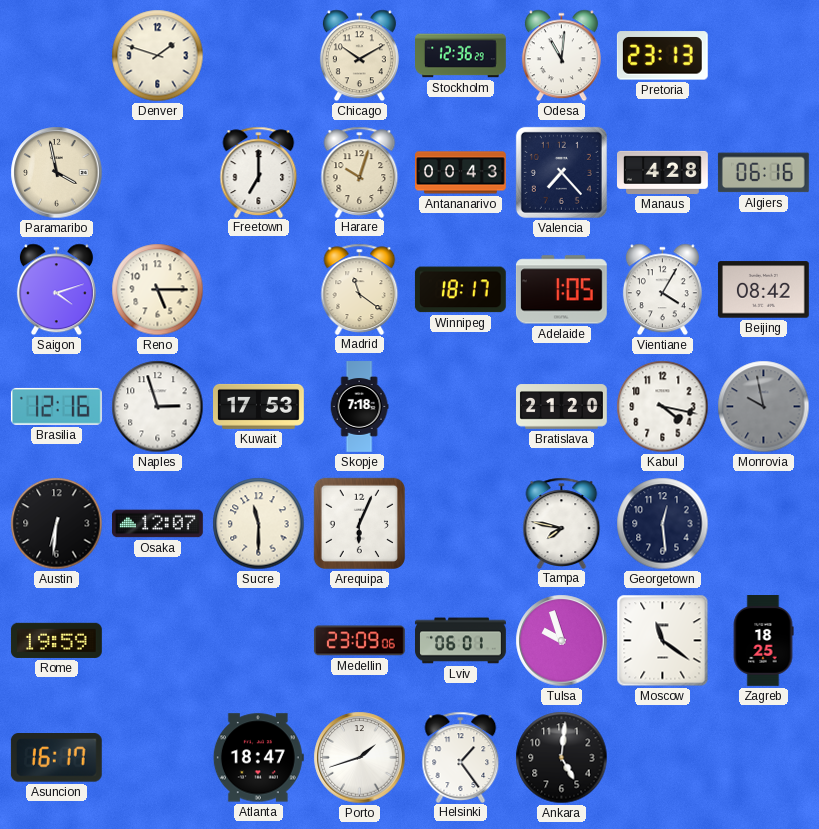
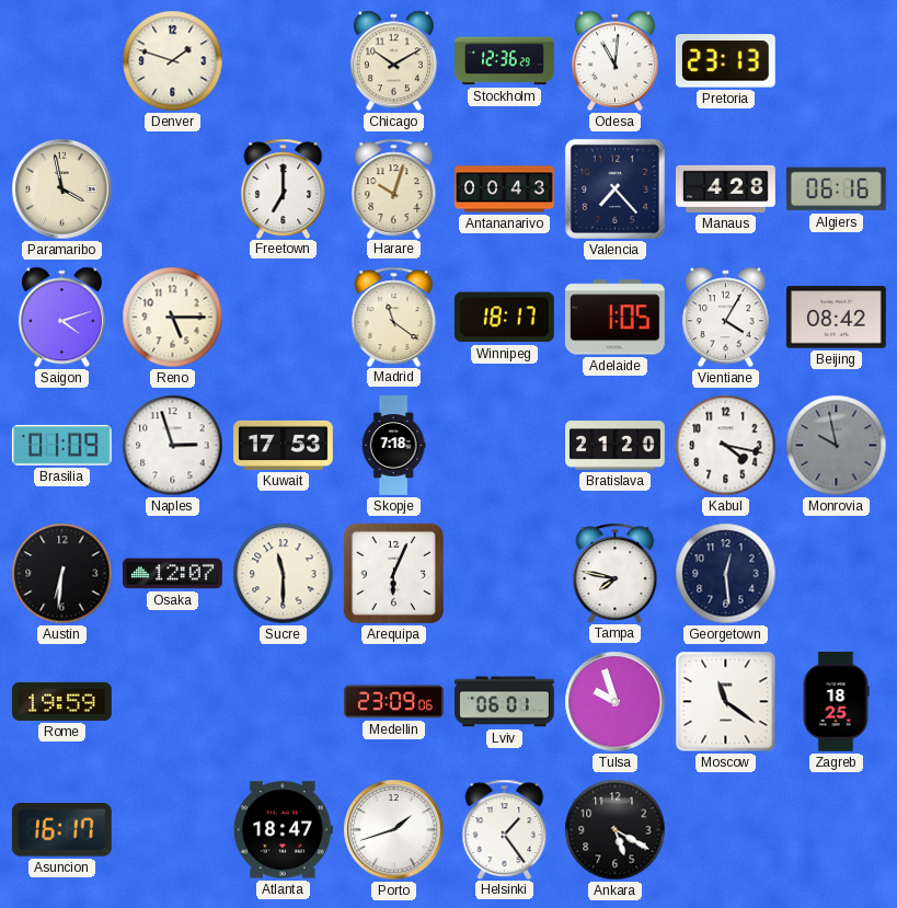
Brasilia: 12:16 -> 01:09
Ankara: 5:01 -> 5:20
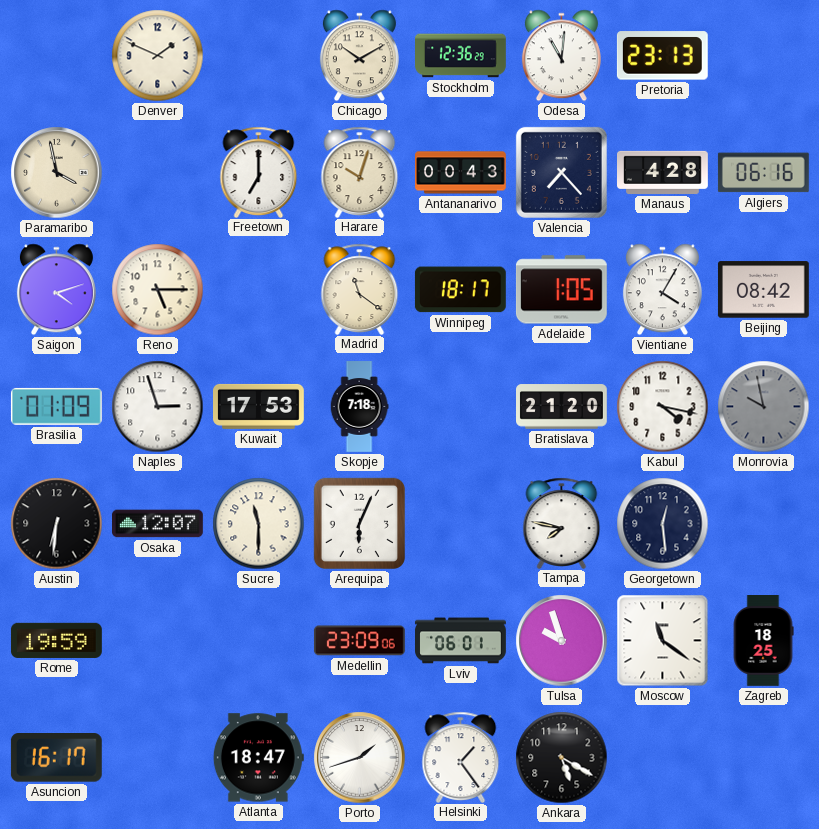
Denver: 1:48 -> 1:49
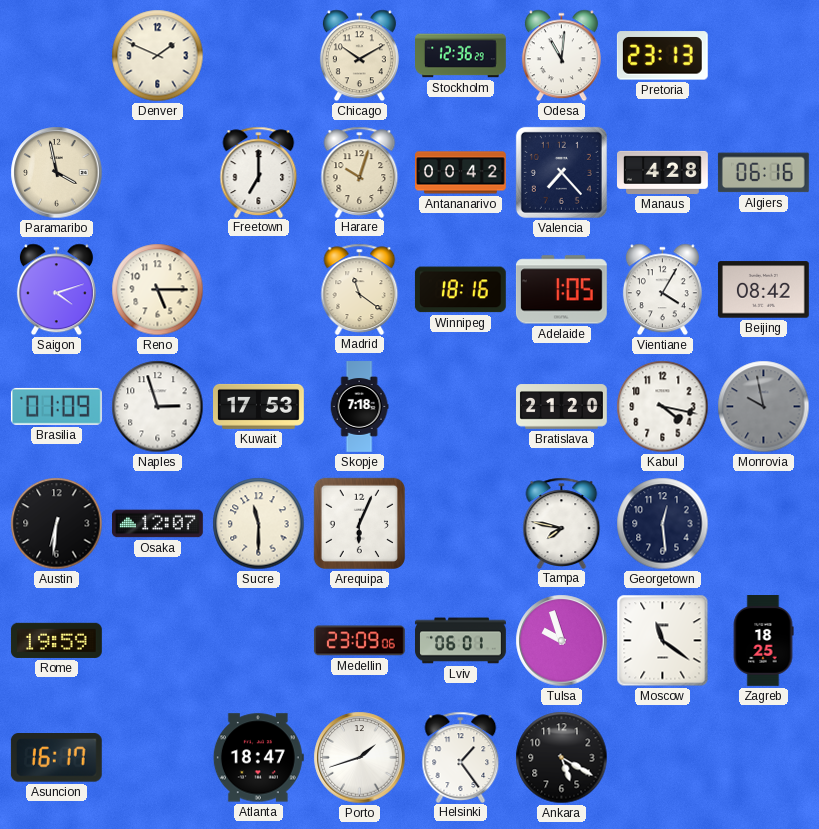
Antananarivo: 00:43 -> 00:42
Winnipeg: 18:17 -> 18:16
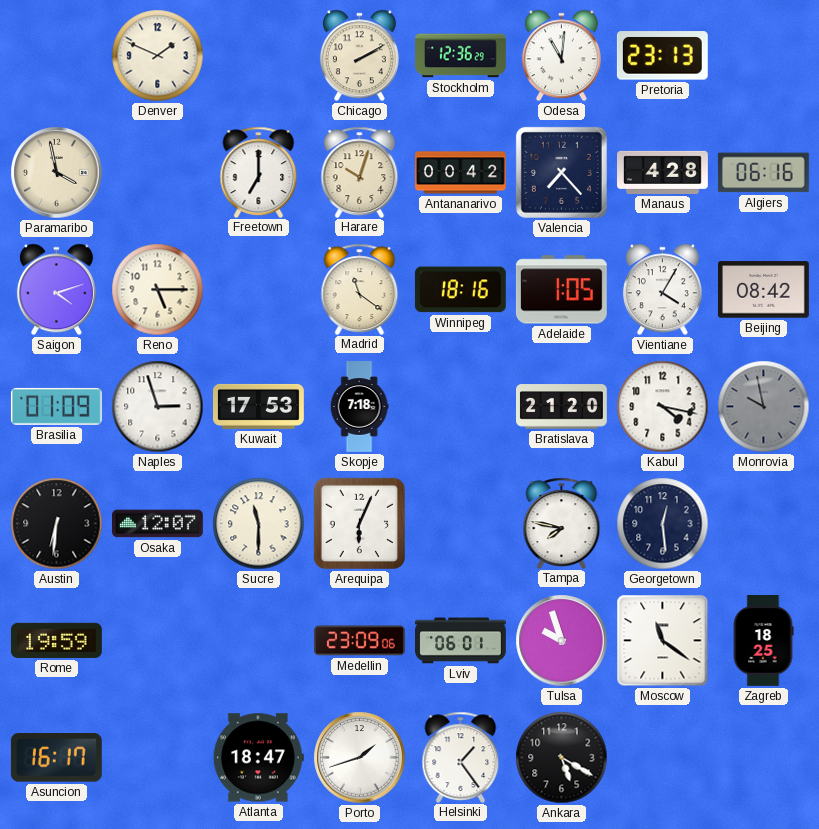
Chicago: 10:10 -> 2:10
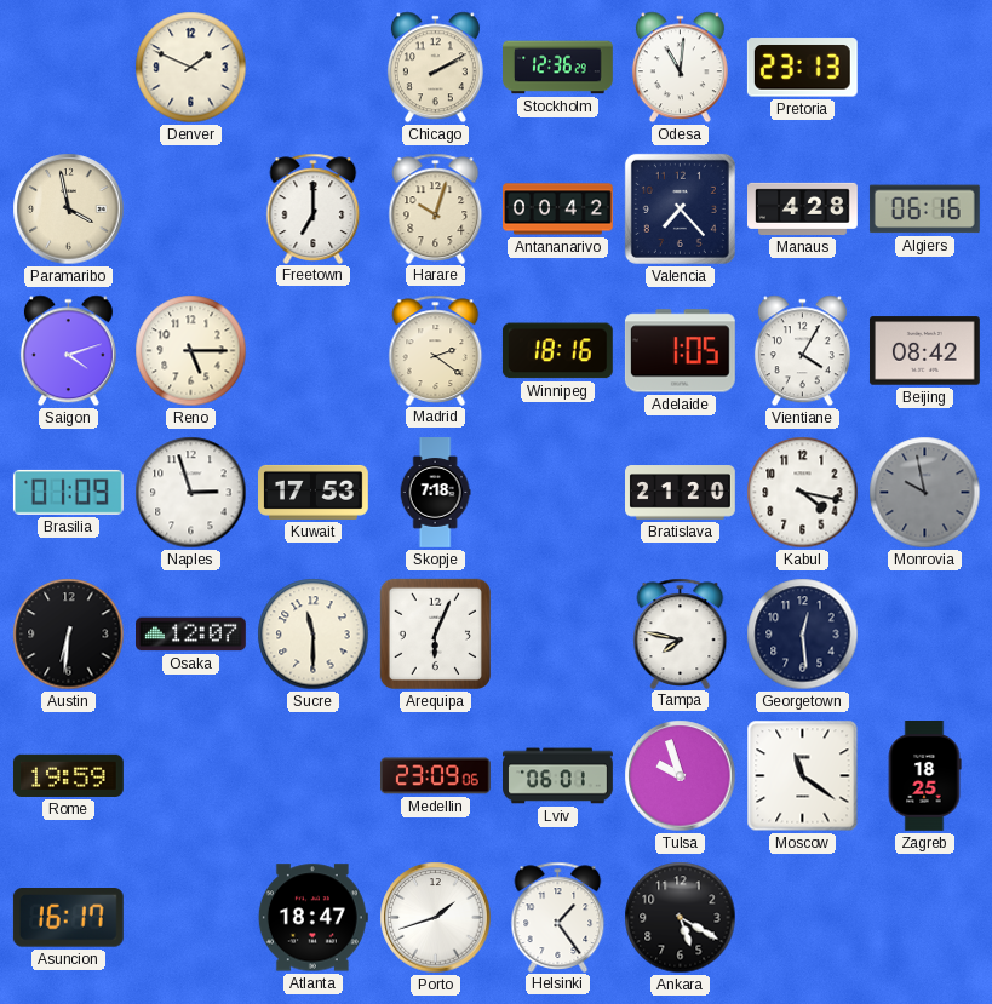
Madrid: 11:21 -> 2:21
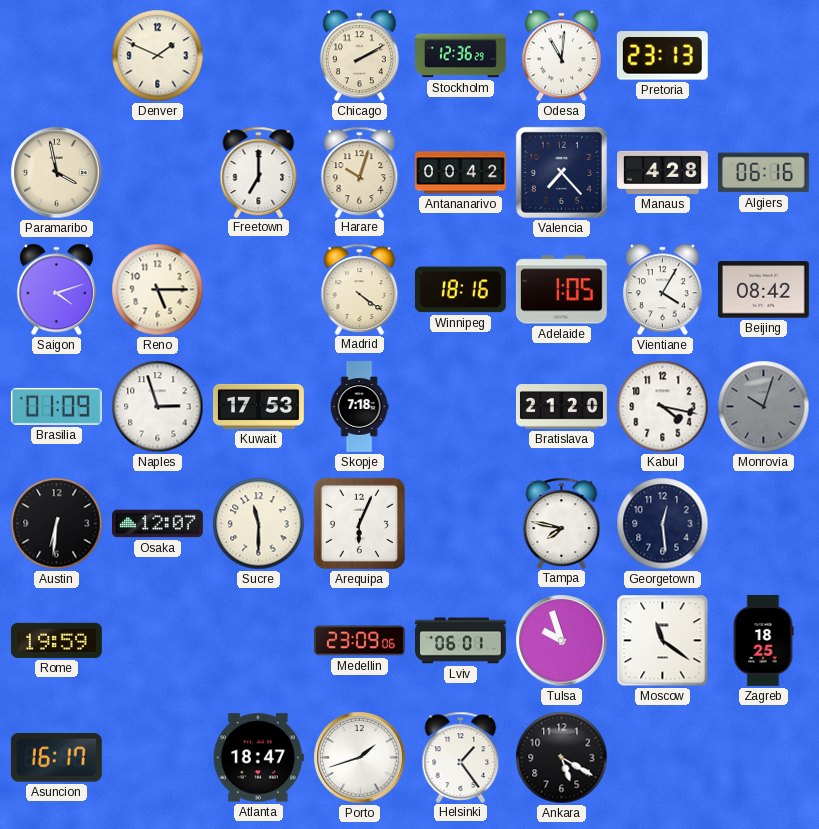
Madrid: 2:21 -> 4:21
Monrovia: 9:58 -> 10:03
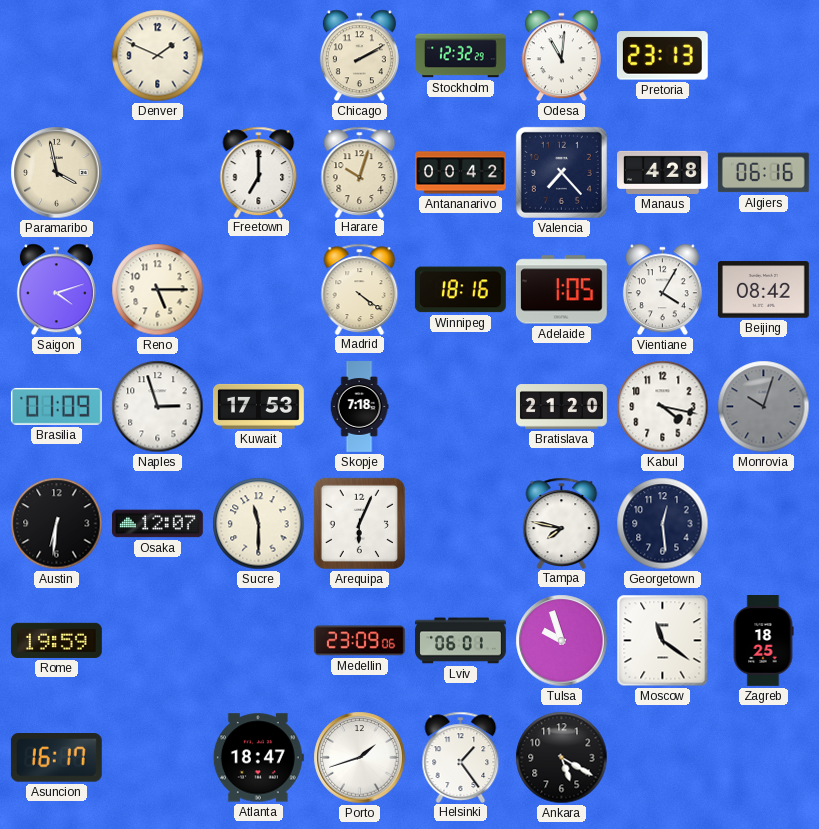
Stockholm: 12:36 -> 12:32
